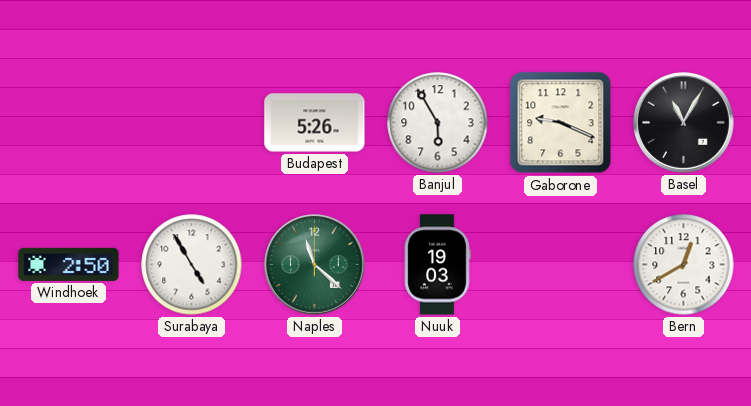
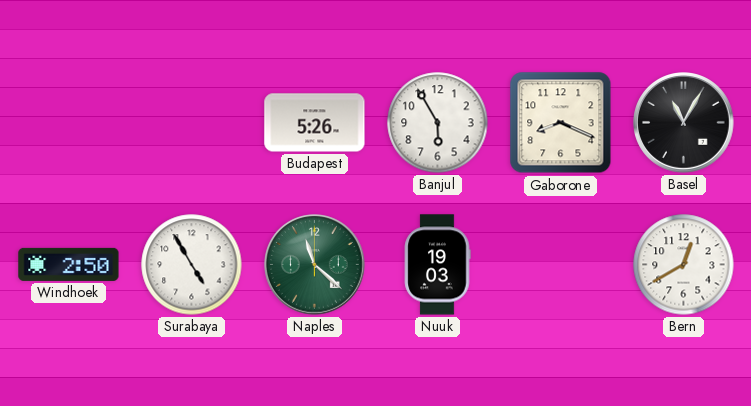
Gaborone: 9:19 -> 8:19
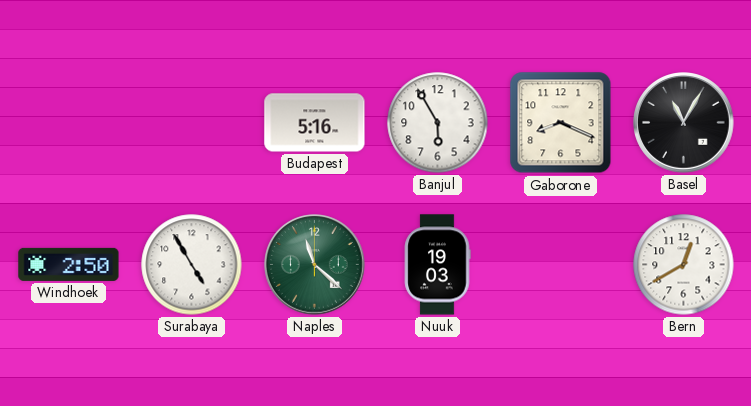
Budapest: 5:26 -> 5:16
